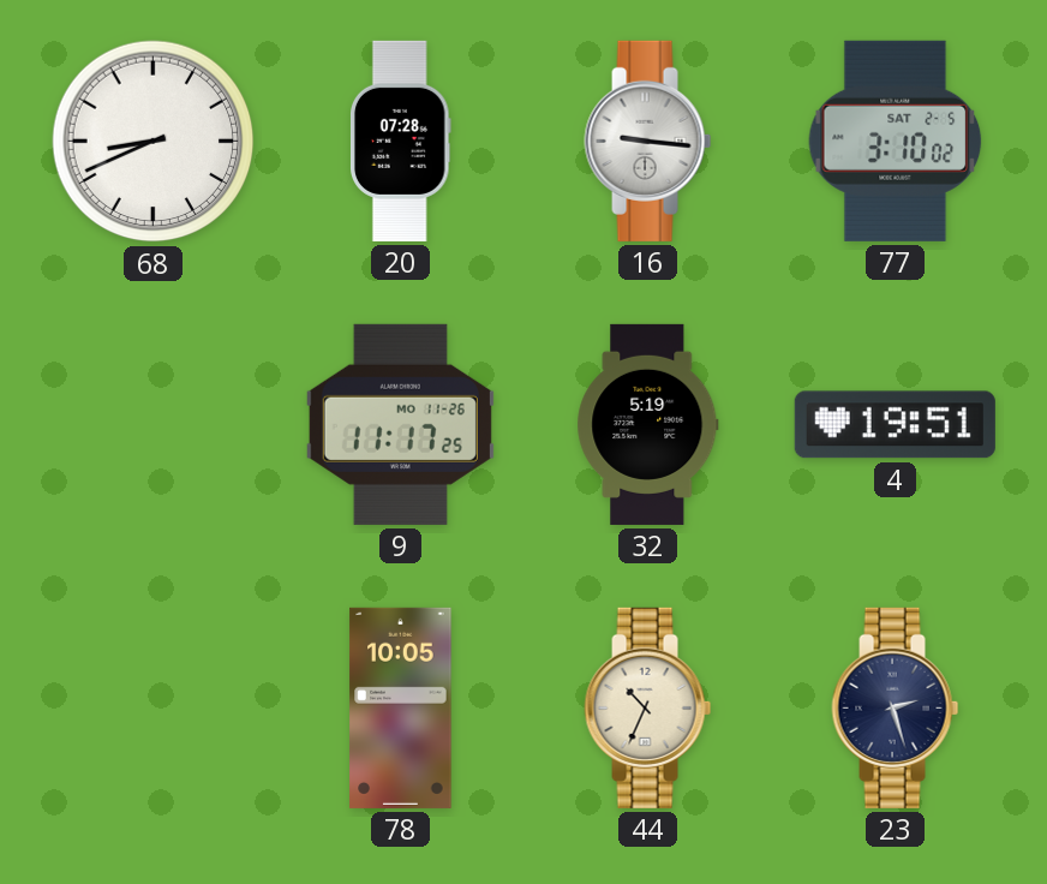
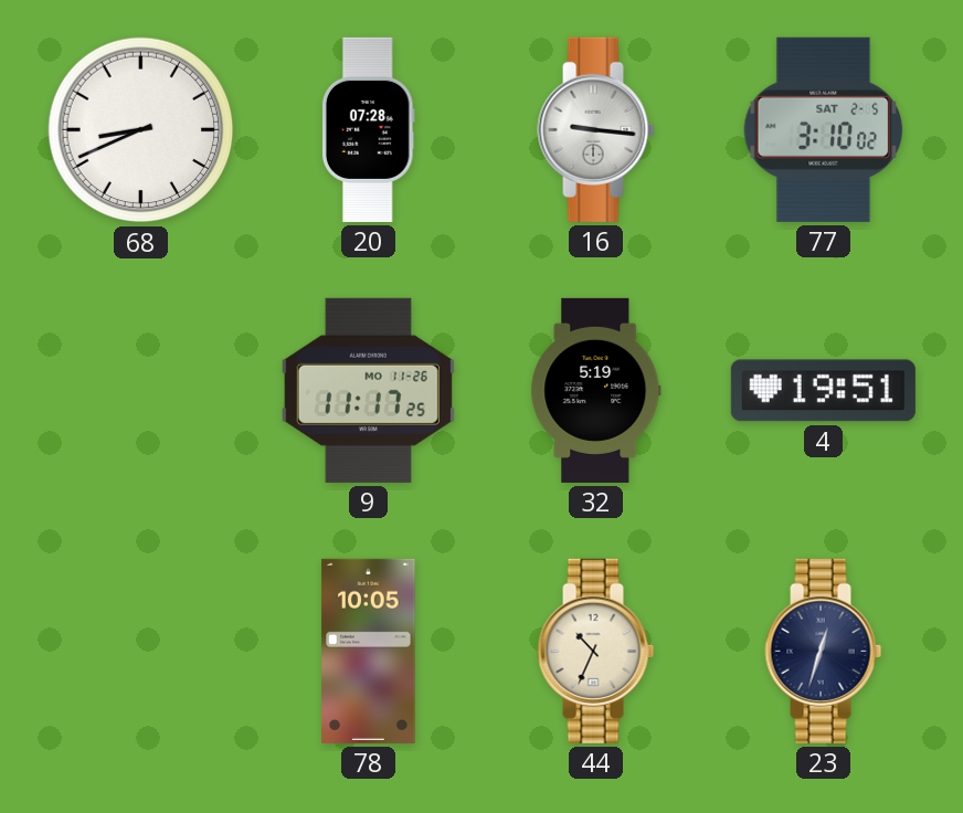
23: 2:27 -> 12:33
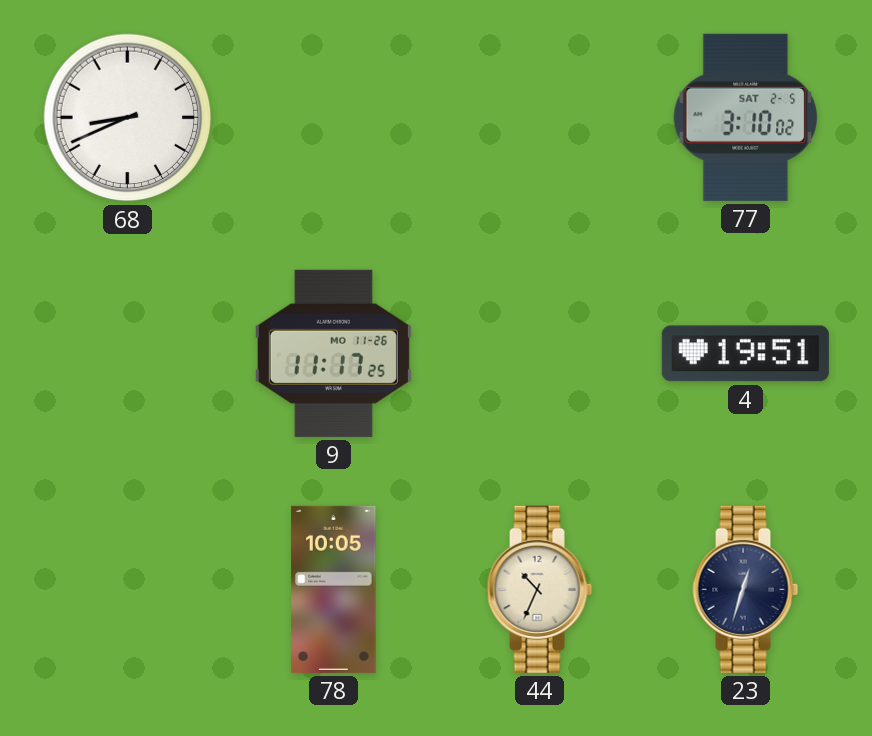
20: 07:28 -> none
16: 9:16 -> none
32: 5:19 -> none
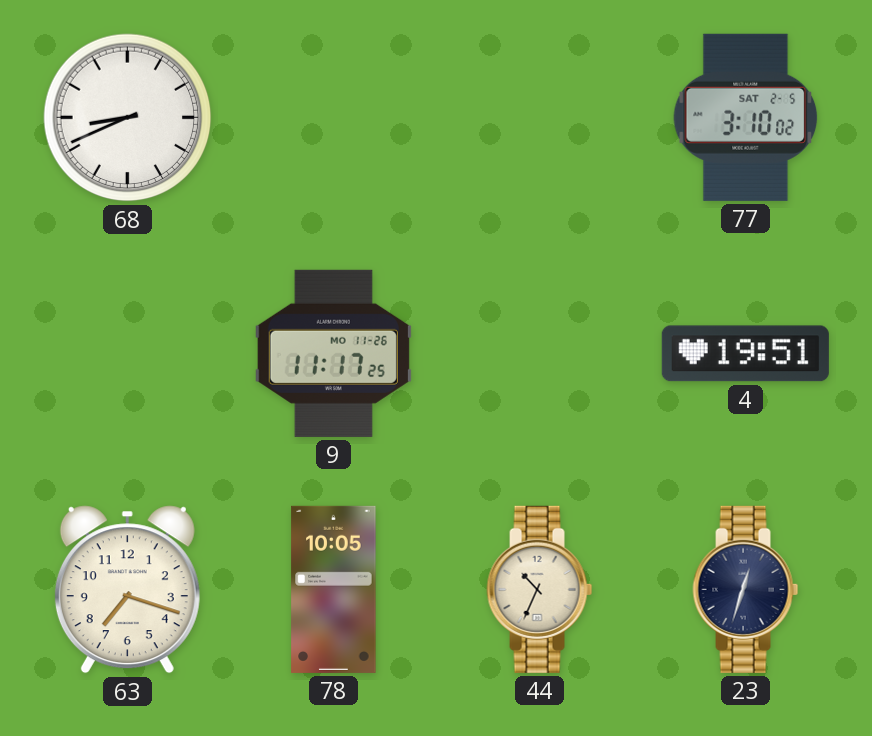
63: none -> 7:18
